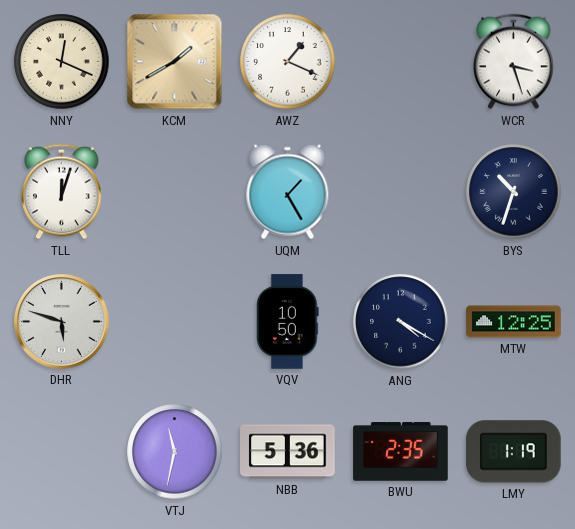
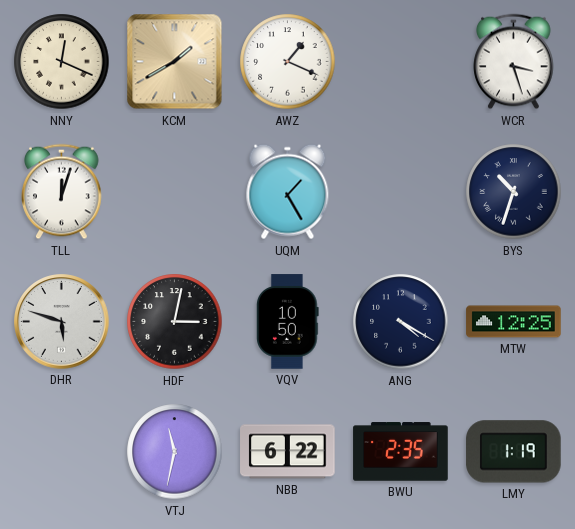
HDF: none -> 3:02
NBB: 5:36 -> 6:22
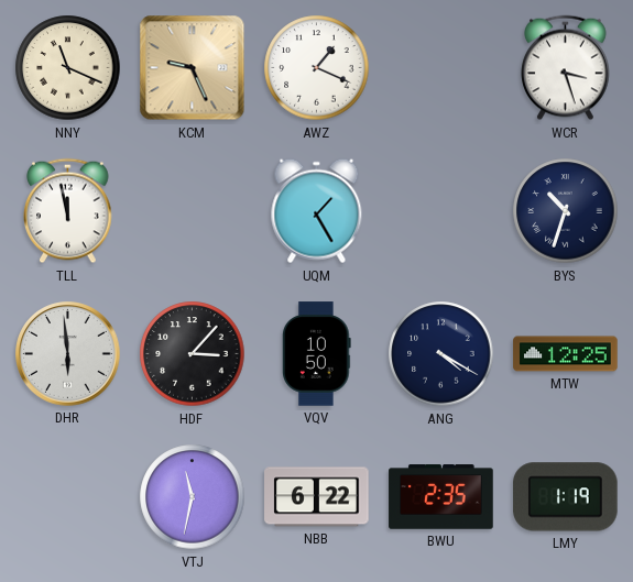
NNY: 12:19 -> 11:19
KCM: 1:40 -> 9:26
TLL: 12:03 -> 11:58
DHR: 5:48 -> 5:59
HDF: 3:02 -> 3:07
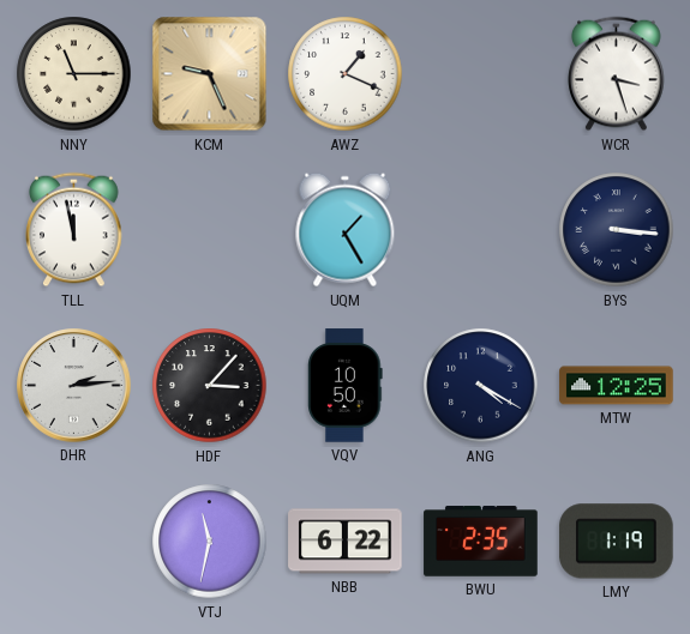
NNY: 11:19 -> 11:15
BYS: 10:33 -> 3:16
DHR: 5:59 -> 2:14
